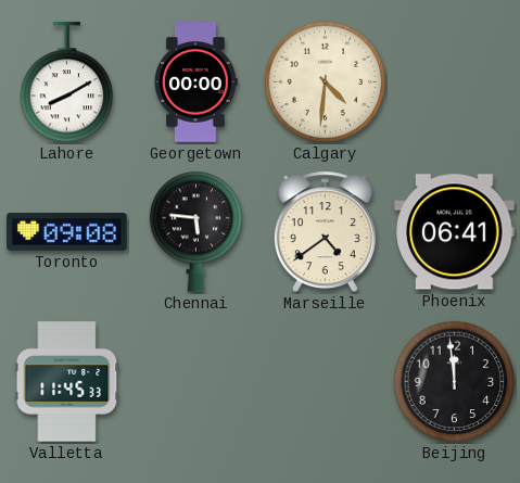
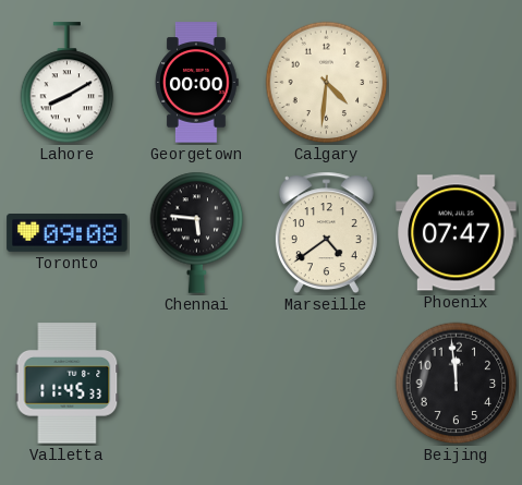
Phoenix: 06:41 -> 07:47
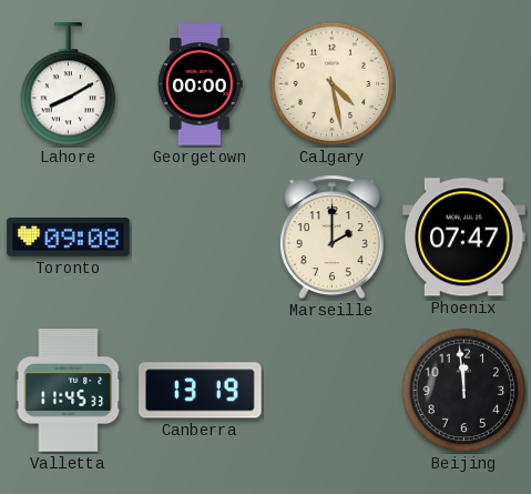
Calgary: 4:31 -> 4:28
Chennai: 5:46 -> none
Marseille: 4:39 -> 2:00
Canberra: none -> 13:19
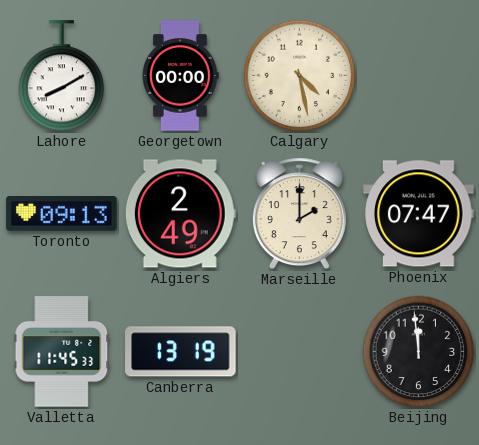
Toronto: 09:08 -> 09:13
Algiers: none -> 2:49
